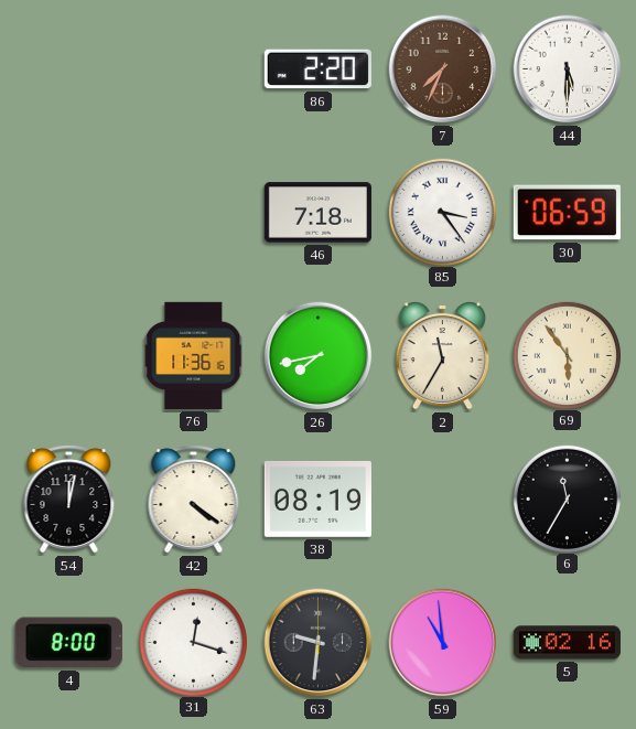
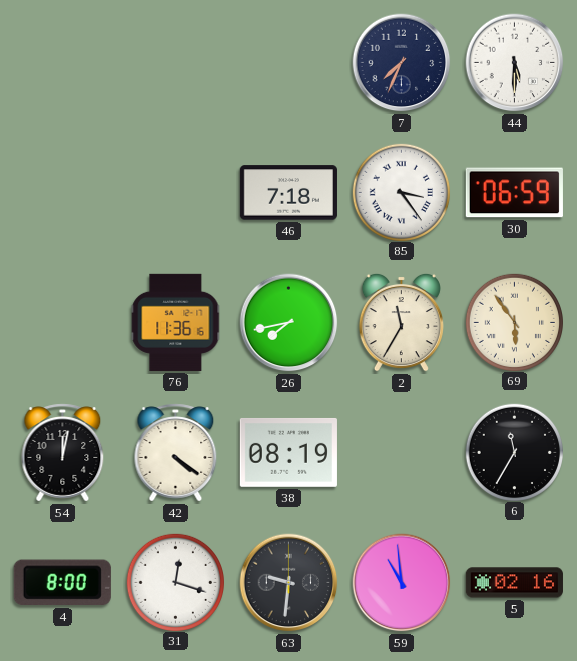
86: 2:20 -> none
7 dial: brown -> navy
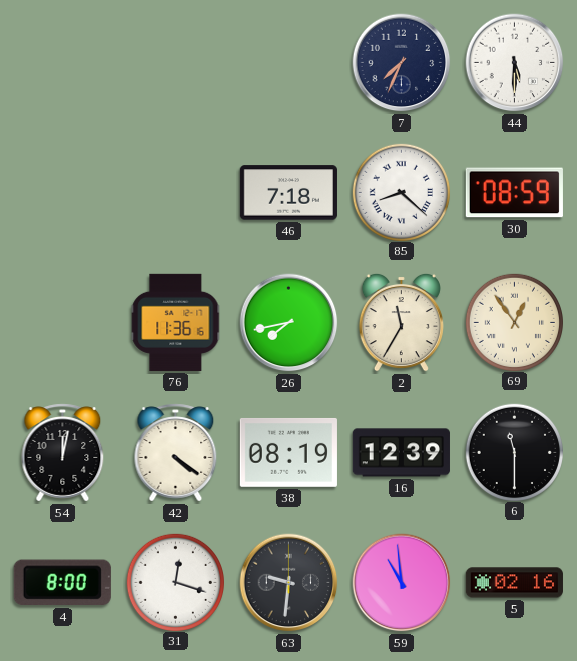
85: 3:24 -> 8:22
30: 06:59 -> 08:59
69: 5:54 -> 12:54
16: none -> 12:39
6: 11:35 -> 11:30
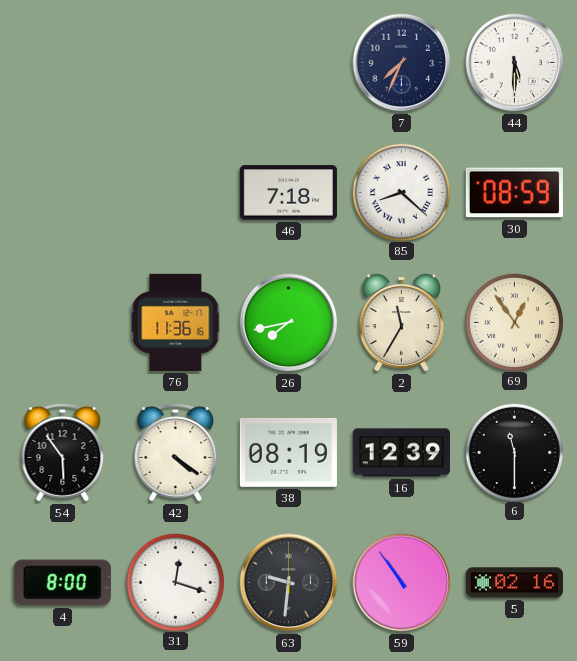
54: 12:02 -> 5:54
59: 10:59 -> 10:54
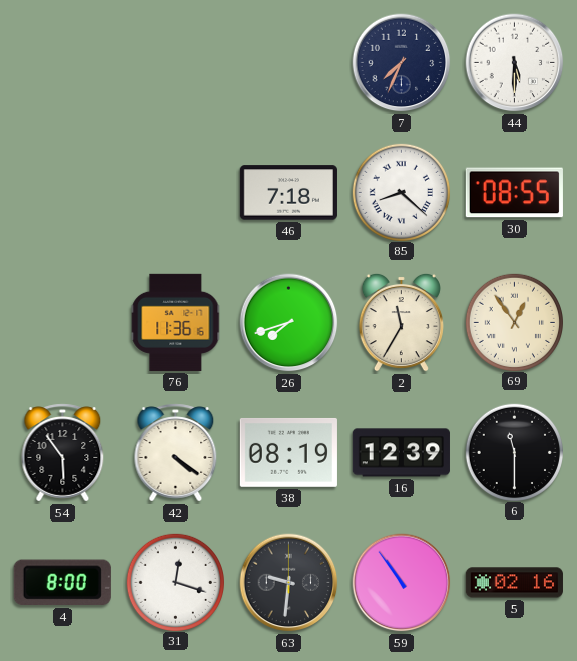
30: 08:59 -> 08:55
26: 7:43 -> 7:42
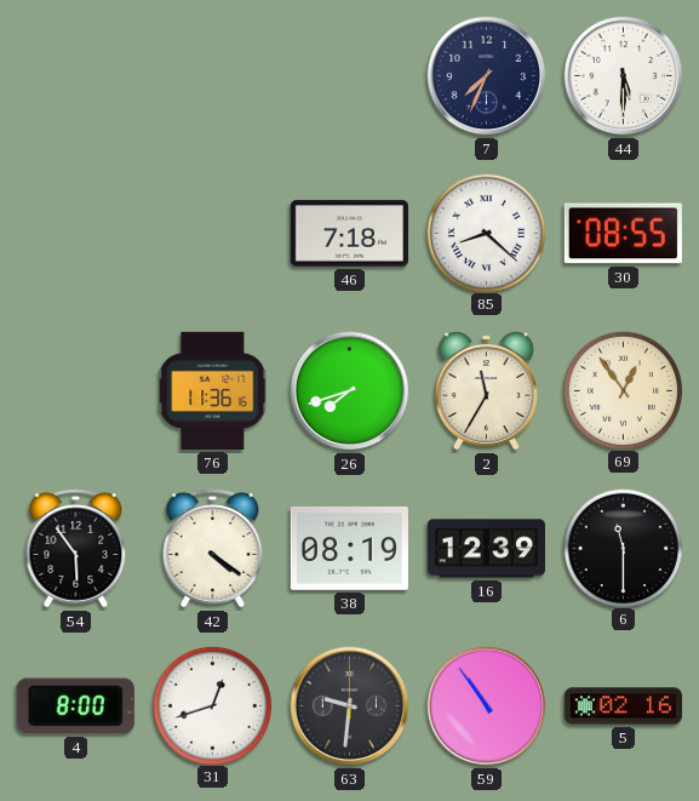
31: 12:18 -> 12:42
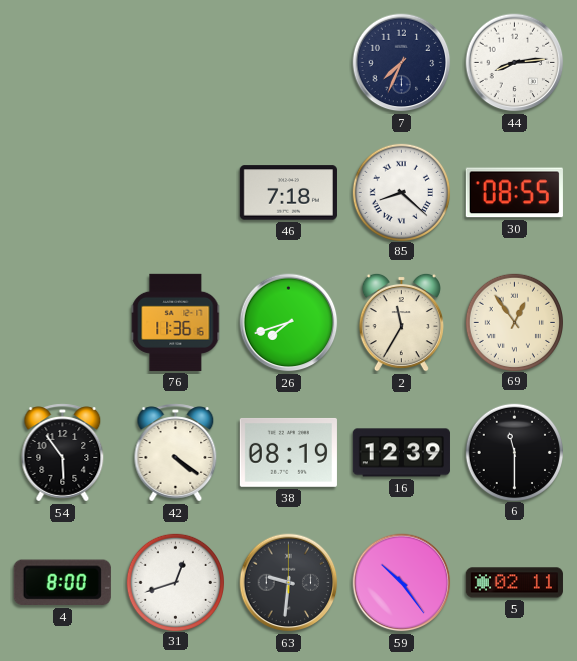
44: 5:30 -> 8:14
59: 10:54 -> 10:24
5: 02:16 -> 02:11
